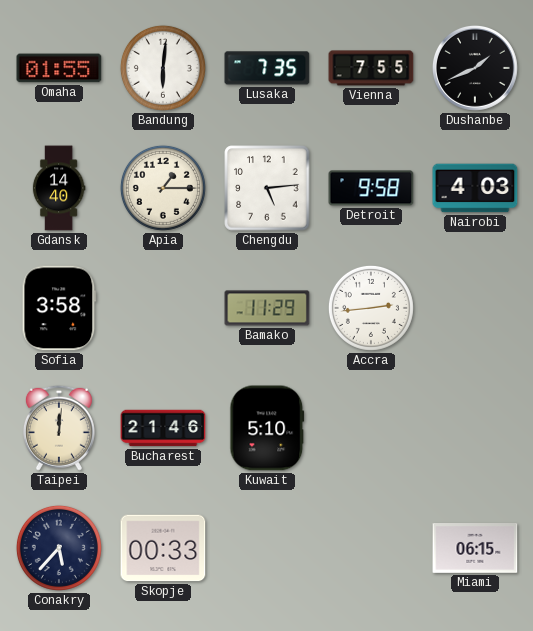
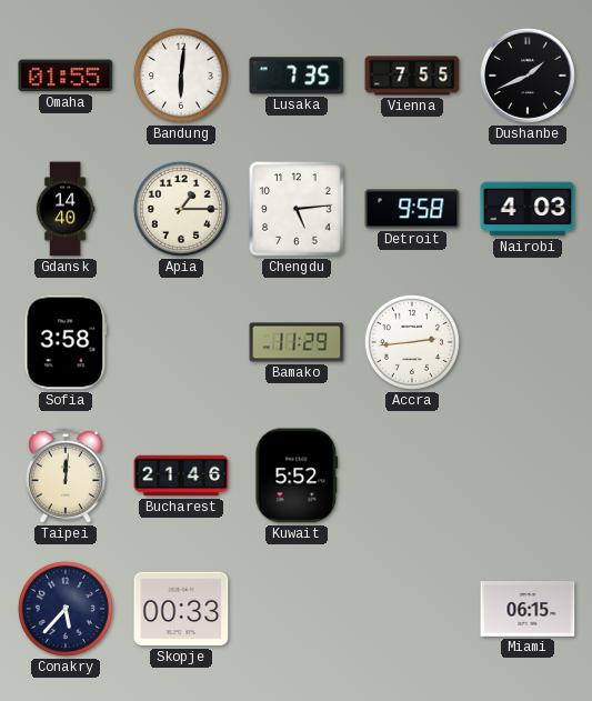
Kuwait: 5:10 -> 5:52
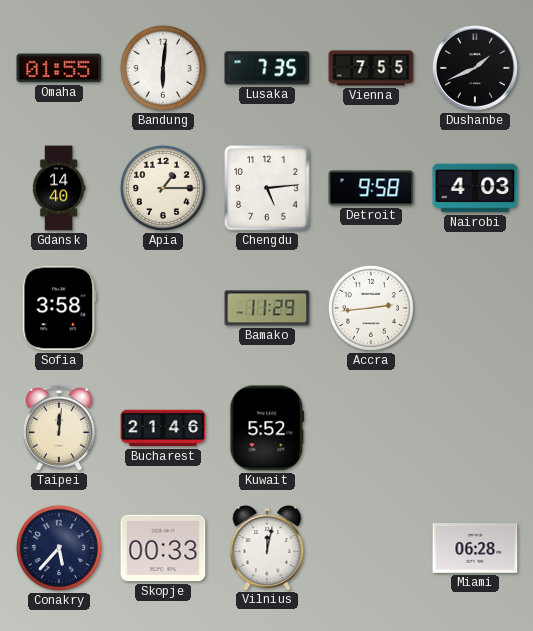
Vilnius: none -> 12:02
Miami: 06:15 -> 06:28
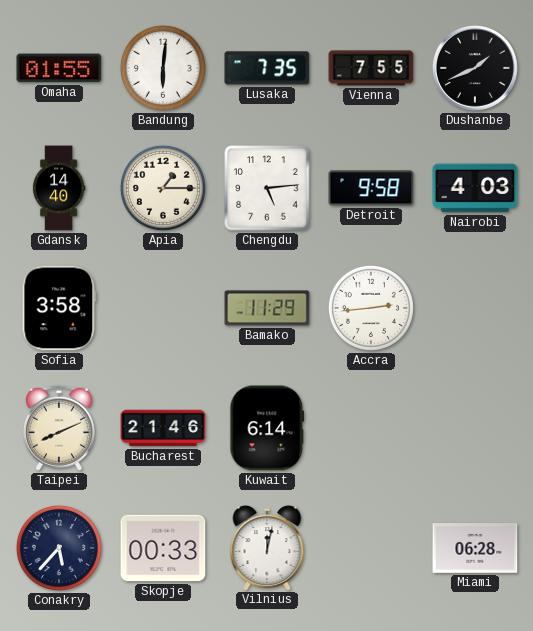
Taipei: 12:01 -> 8:11
Kuwait: 5:52 -> 6:14
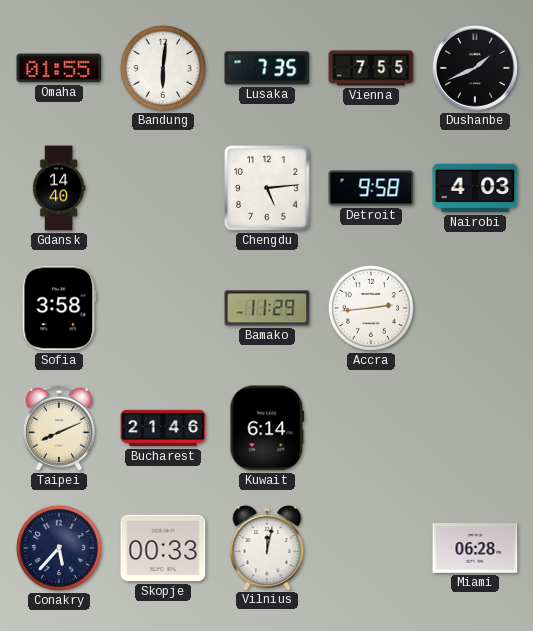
Apia: 1:15 -> none
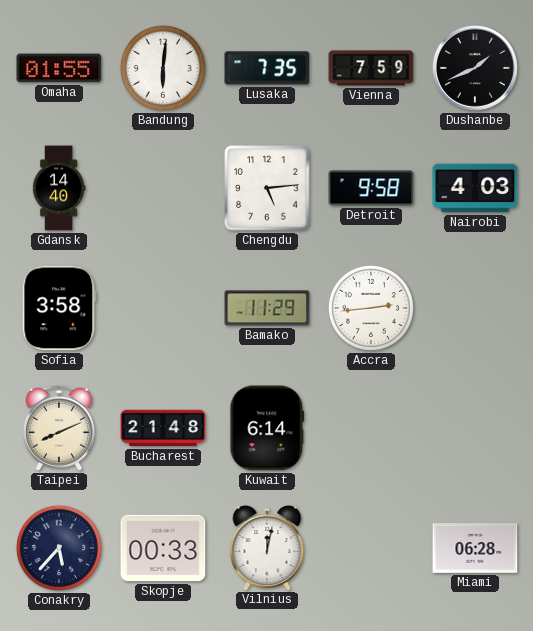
Vienna: 7:55 -> 7:59
Bucharest: 21:46 -> 21:48
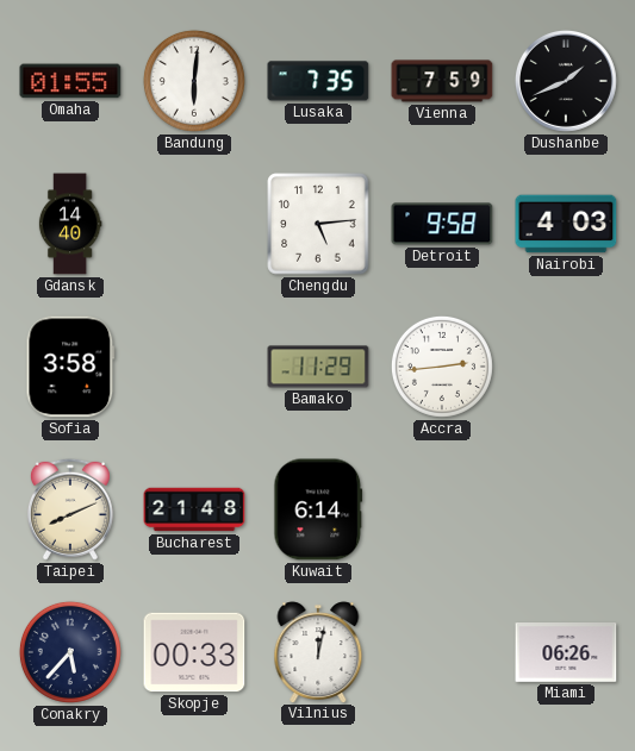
Miami: 06:28 -> 06:26
